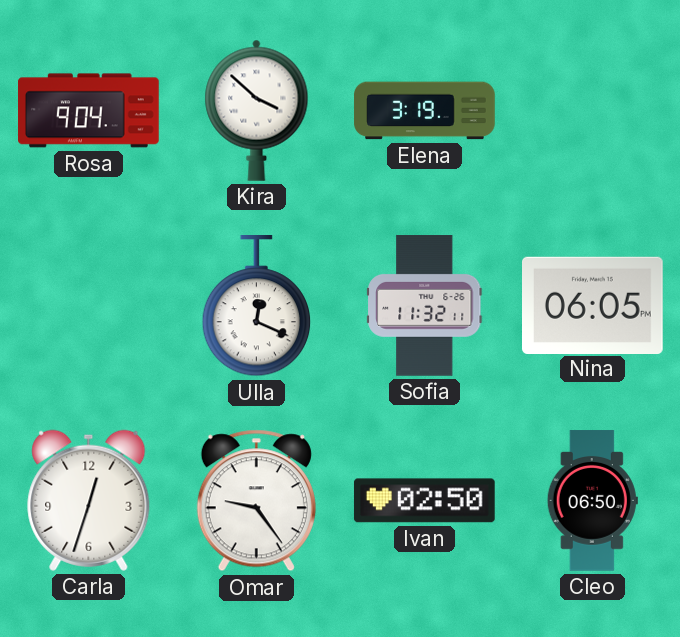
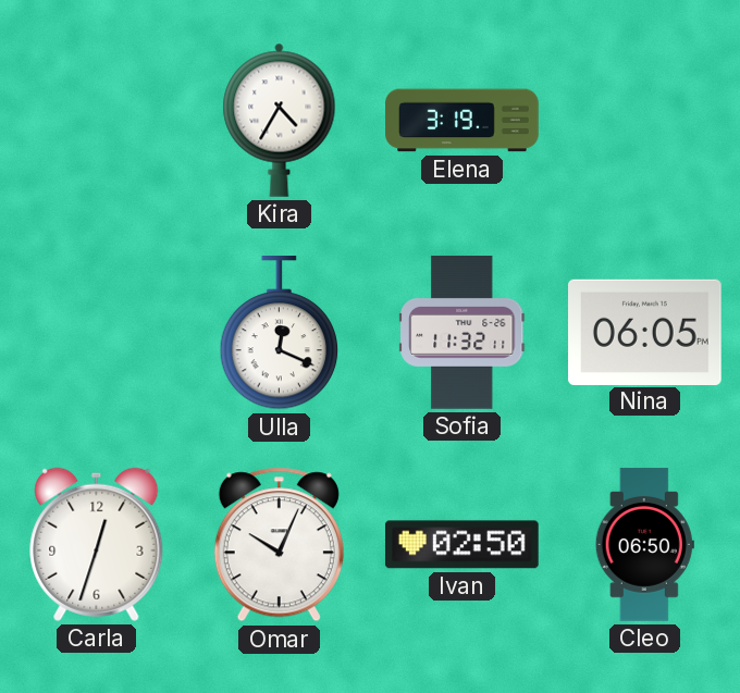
Rosa: 9:04 -> none
Kira: 3:52 -> 4:35
Omar: 9:24 -> 10:04
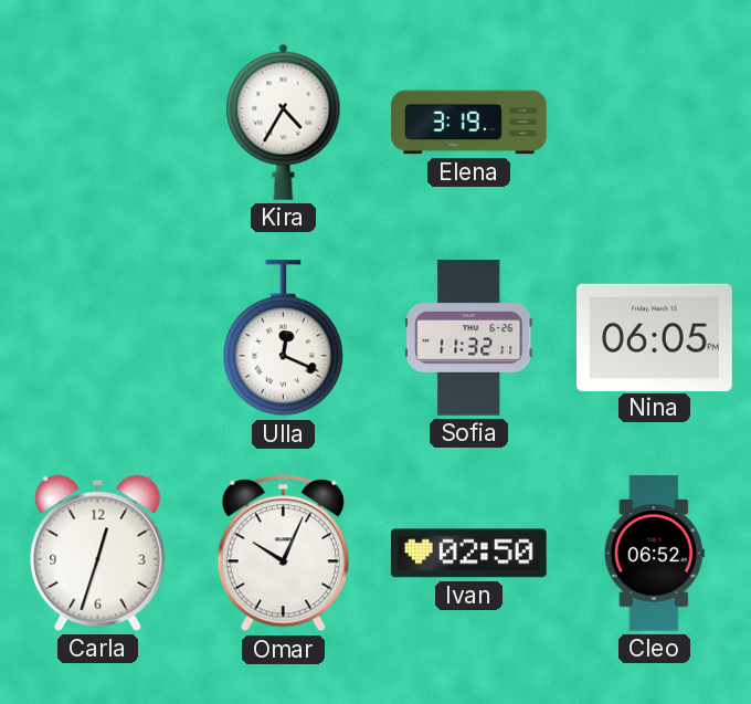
Cleo: 06:50 -> 06:52
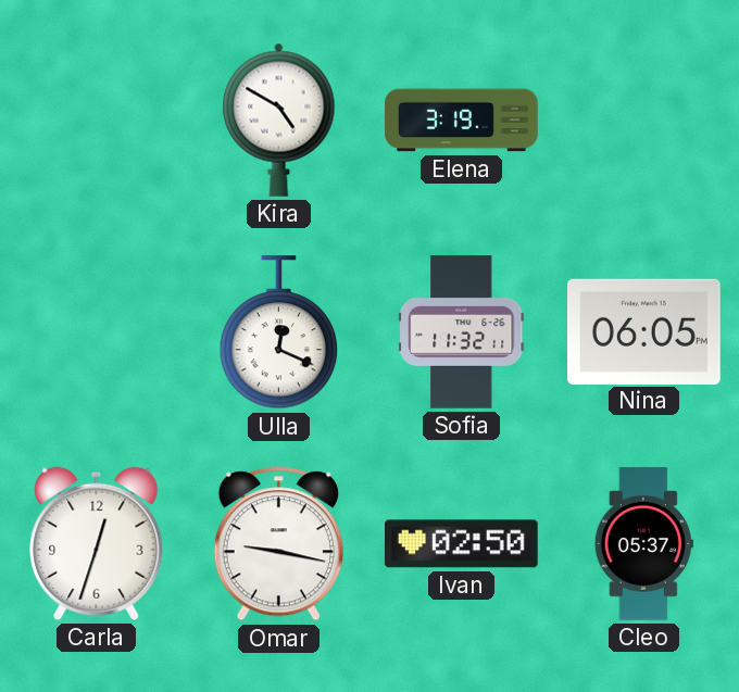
Kira: 4:35 -> 4:50
Omar: 10:04 -> 9:17
Cleo: 06:52 -> 05:37
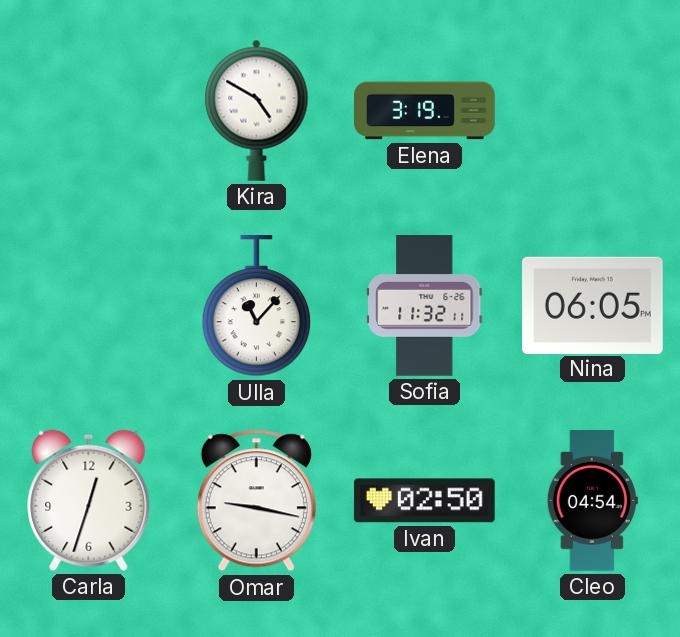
Ulla: 12:19 -> 11:07
Cleo: 05:37 -> 04:54
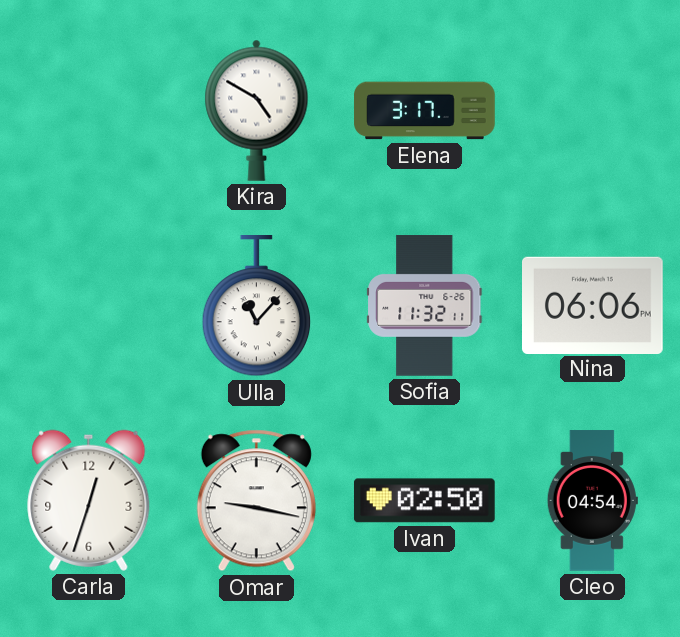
Elena: 3:19 -> 3:17
Nina: 06:05 -> 06:06
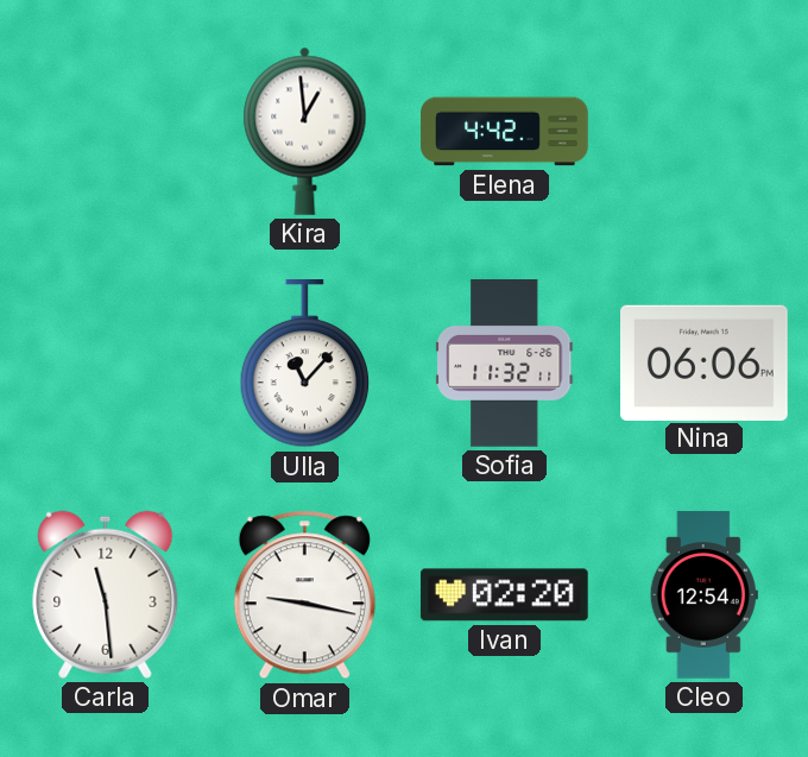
Kira: 4:50 -> 12:59
Elena: 3:17 -> 4:42
Carla: 12:33 -> 11:29
Ivan: 02:50 -> 02:20
Cleo: 04:54 -> 12:54
